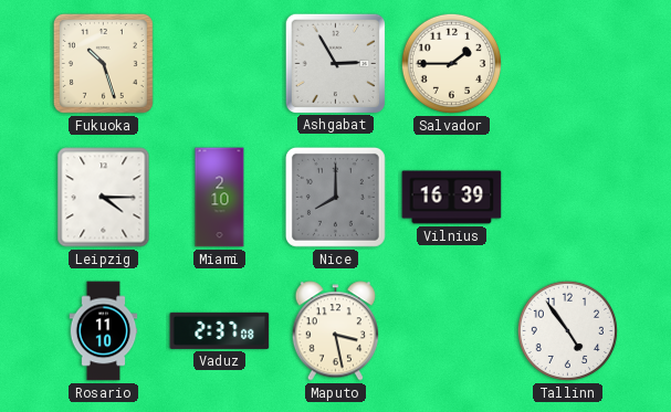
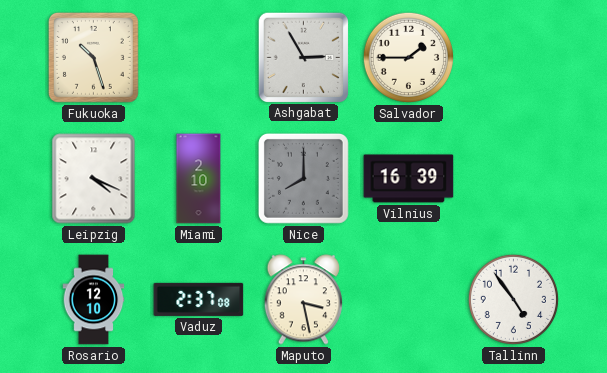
Leipzig: 4:15 -> 4:19
Rosario: 11:10 -> 12:10
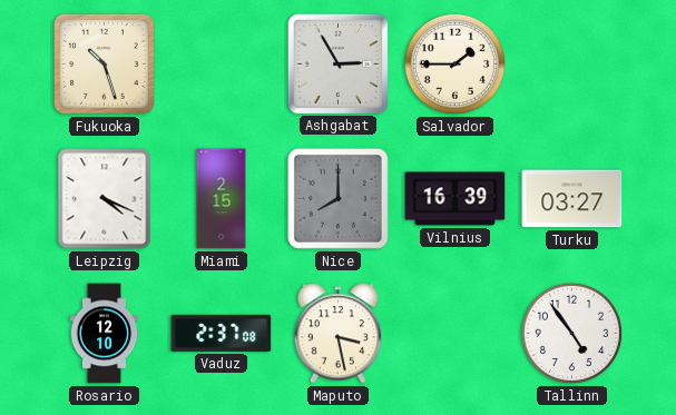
Miami: 2:10 -> 2:15
Turku: none -> 03:27
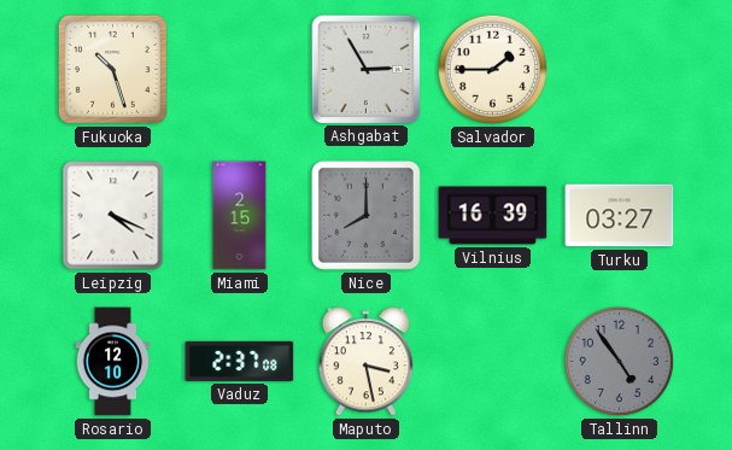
Tallinn dial: white -> grey
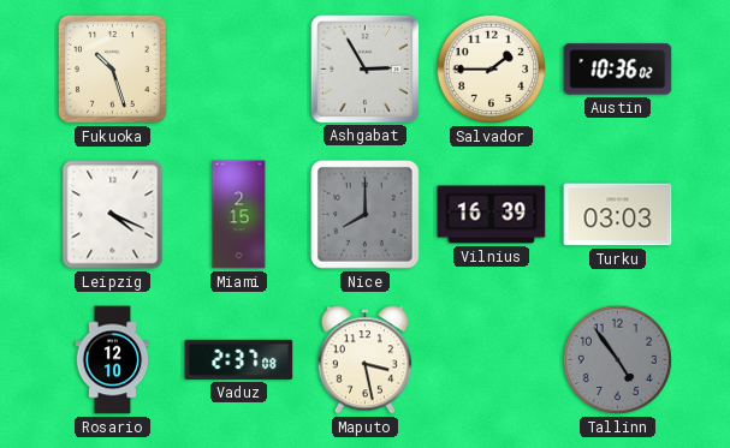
Austin: none -> 10:36
Turku: 03:27 -> 03:03
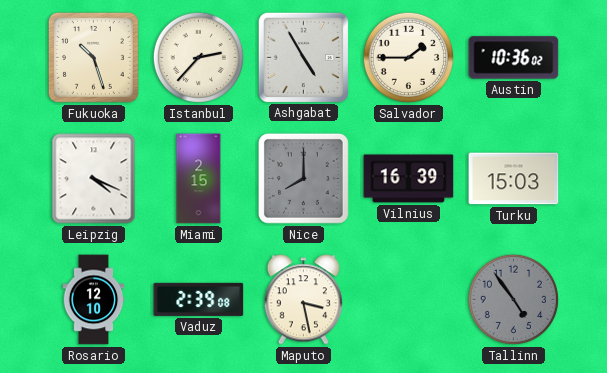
Istanbul: none -> 2:37
Ashgabat: 2:55 -> 4:55
Turku: 03:03 -> 15:03
Vaduz: 2:37 -> 2:39
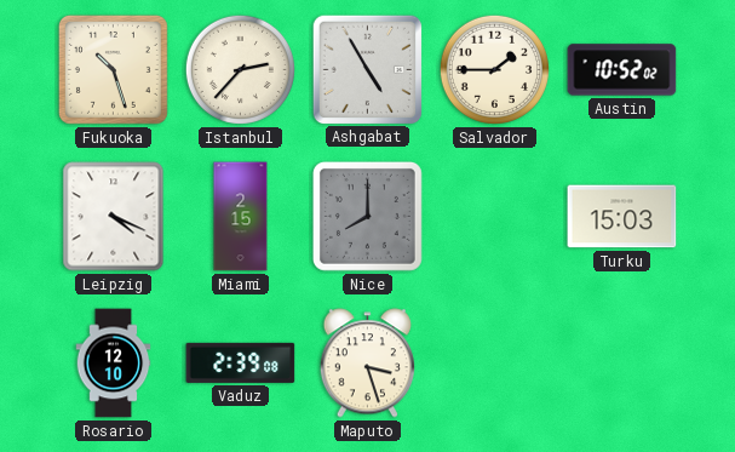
Austin: 10:36 -> 10:52
Vilnius: 16:39 -> none
Maputo: 3:28 -> 3:27
Tallinn: 4:54 -> none
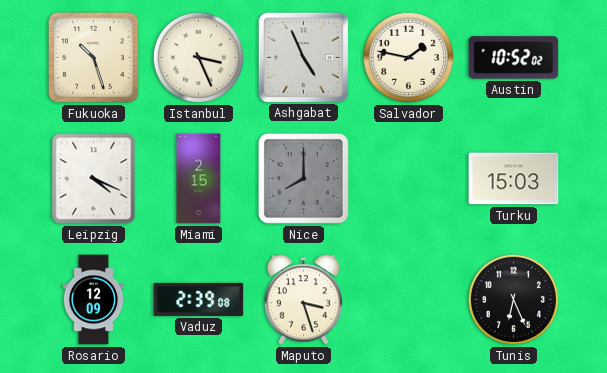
Istanbul: 2:37 -> 3:26
Ashgabat: 4:55 -> 4:56
Salvador: 1:45 -> 1:47
Rosario: 12:10 -> 12:09
Tunis: none -> 6:26
